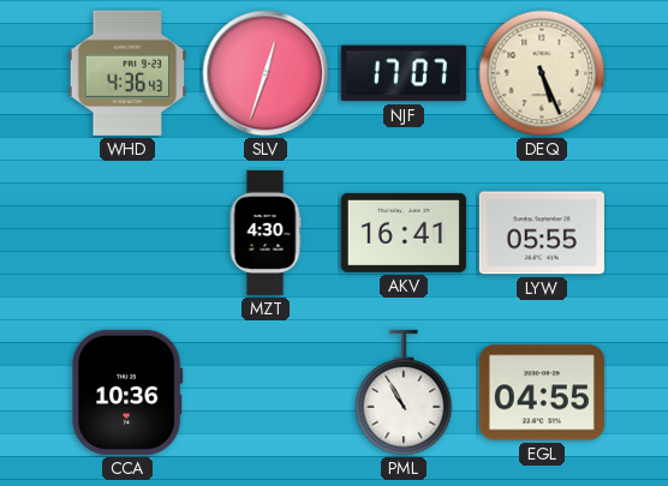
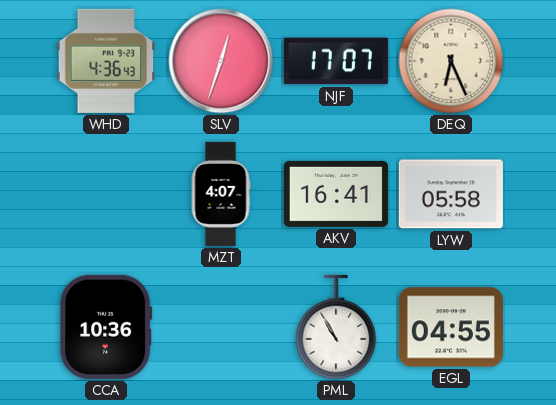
DEQ: 5:26 -> 6:26
MZT: 4:30 -> 4:07
LYW: 05:55 -> 05:58
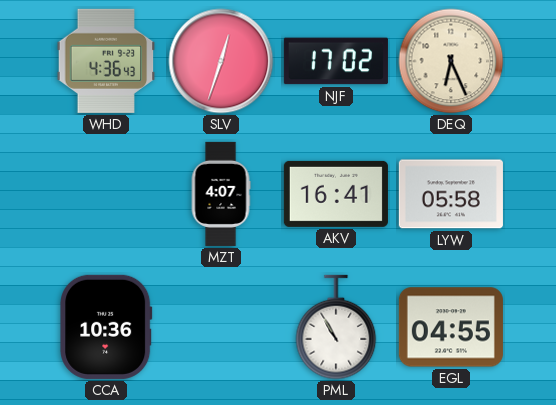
NJF: 17:07 -> 17:02
